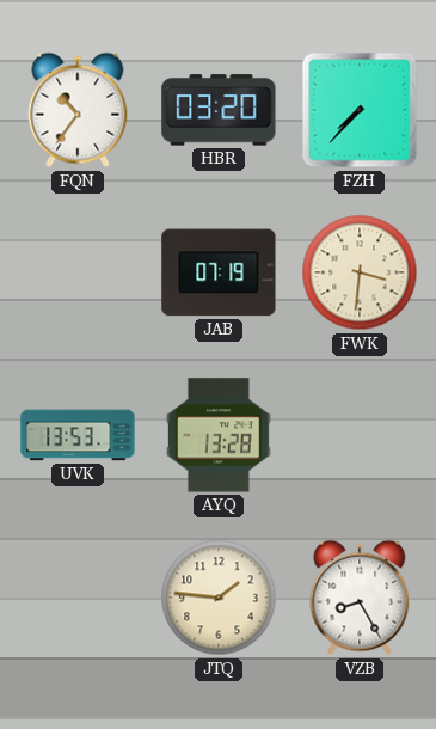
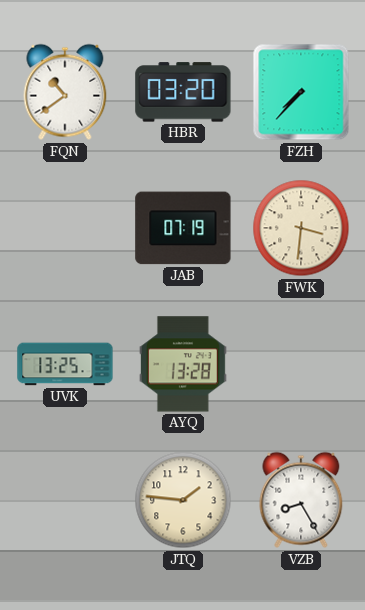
FQN: 10:36 -> 10:39
UVK: 13:53 -> 13:25
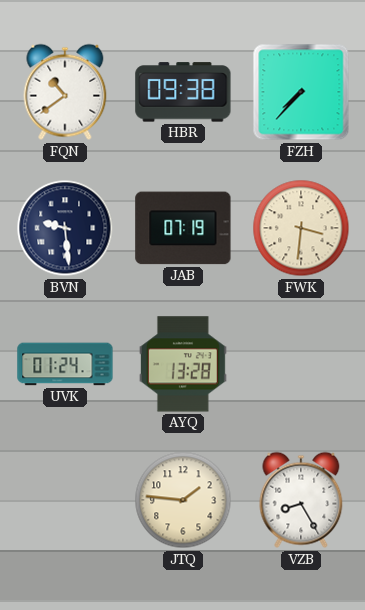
HBR: 03:20 -> 09:38
BVN: none -> 9:29
UVK: 13:25 -> 01:24
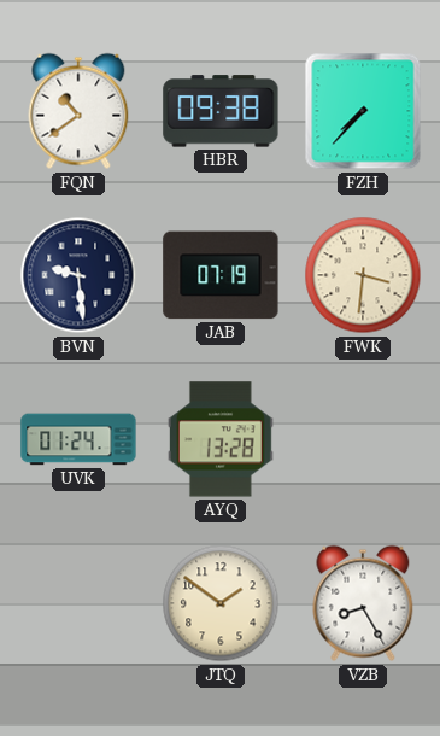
JTQ: 1:46 -> 1:51
